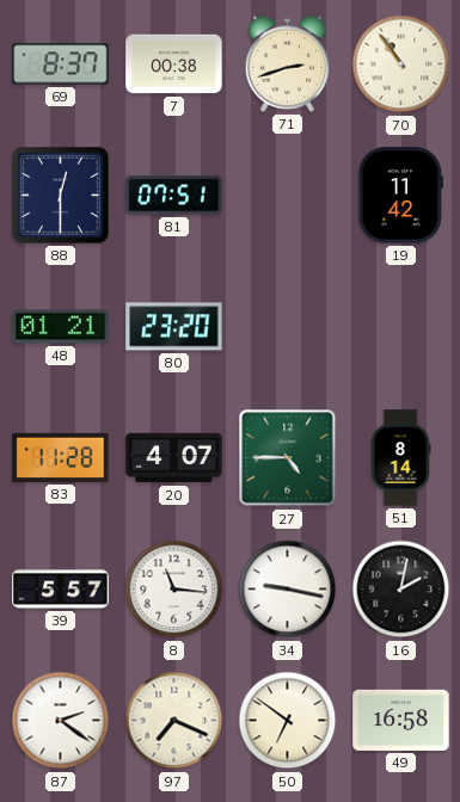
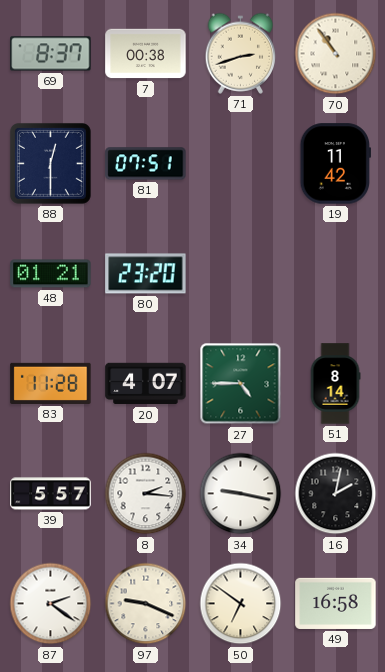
8: 11:16 -> 2:16
97: 7:19 -> 9:19
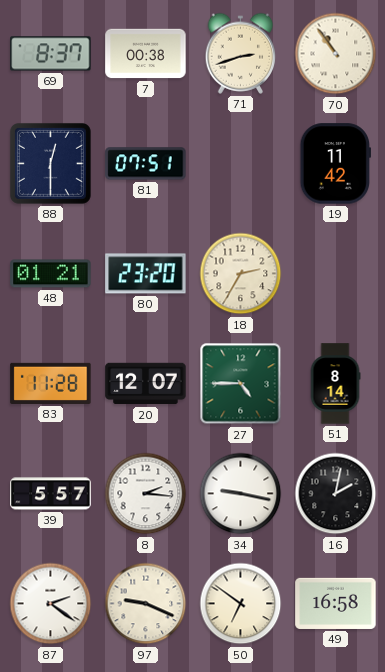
18: none -> 2:35
20: 4:07 -> 12:07
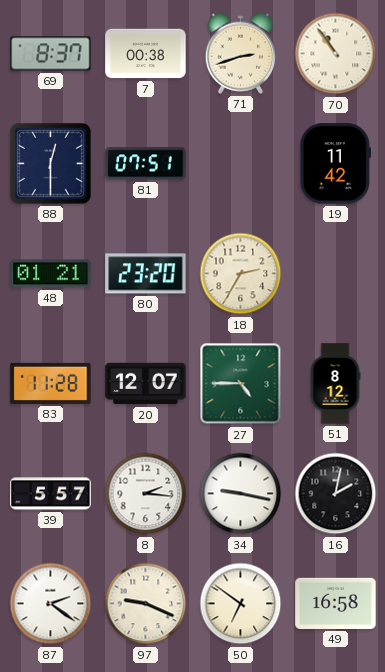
51: 8:14 -> 8:12
